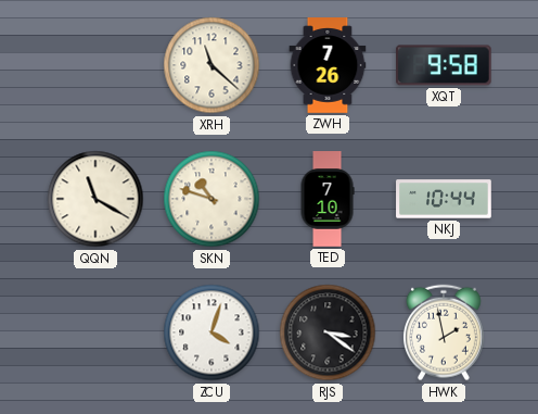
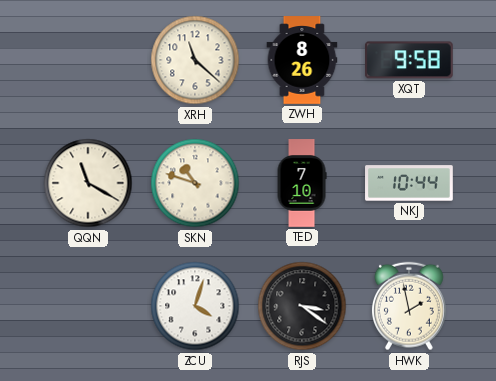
ZWH: 7:26 -> 8:26
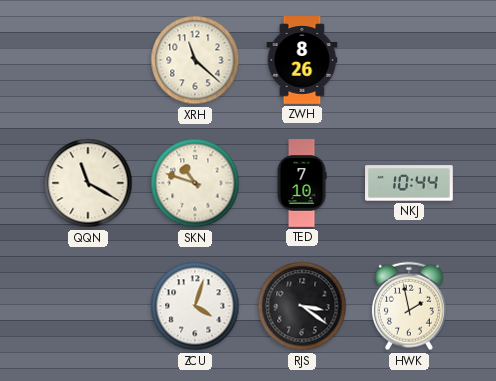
XQT: 9:58 -> none
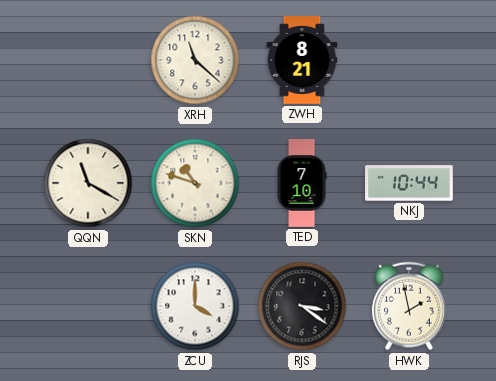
ZWH: 8:26 -> 8:21
ZCU: 4:03 -> 4:00
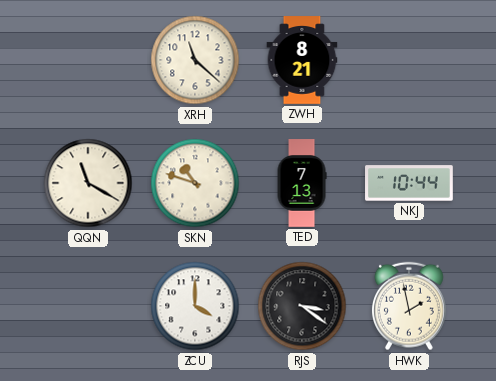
TED: 7:10 -> 7:13
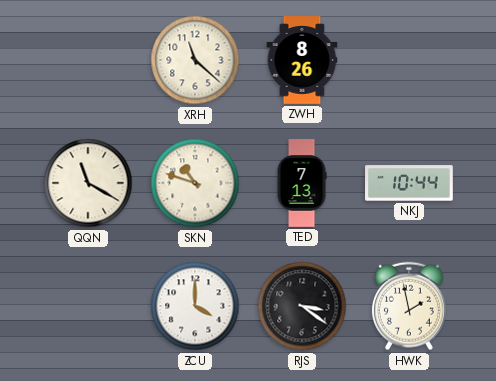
ZWH: 8:21 -> 8:26
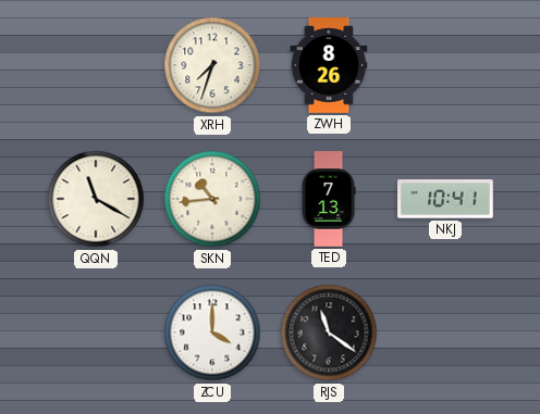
XRH: 11:22 -> 7:33
SKN: 10:48 -> 10:44
NKJ: 10:44 -> 10:41
RJS: 3:21 -> 11:21
HWK: 1:58 -> none
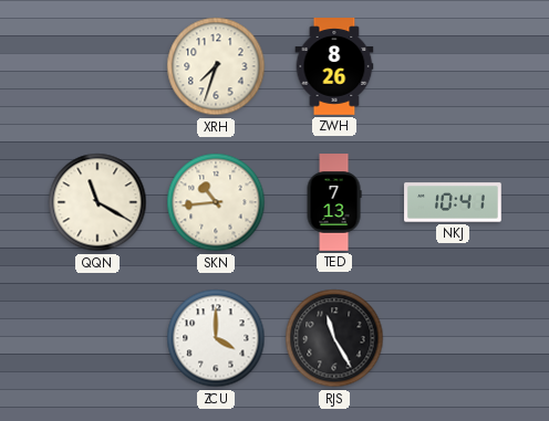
RJS: 11:21 -> 11:25
